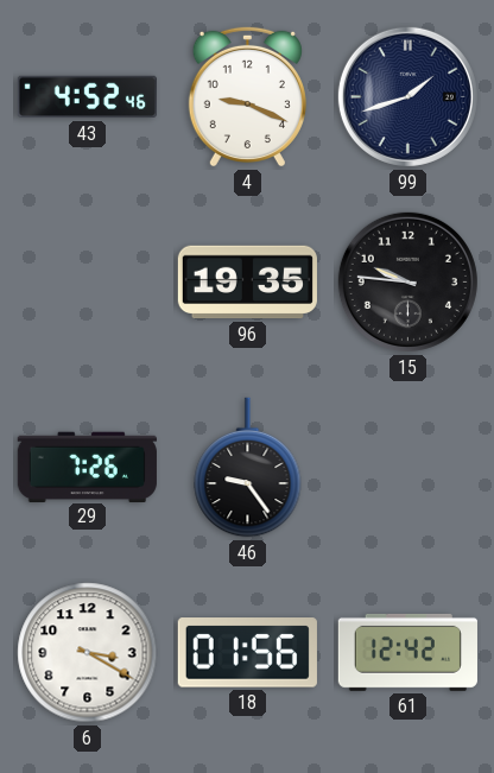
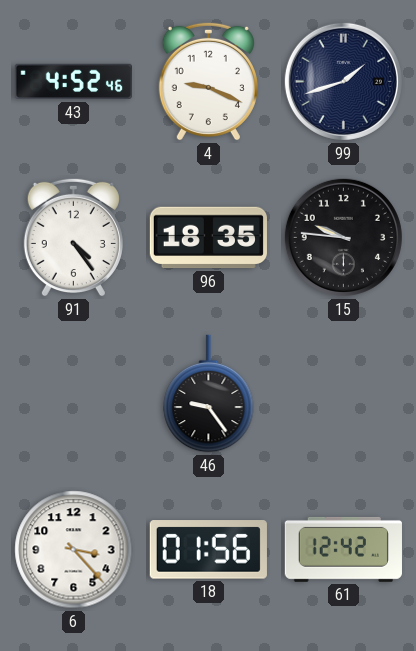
91: none -> 4:24
96: 19:35 -> 18:35
29: 7:26 -> none
6: 3:20 -> 3:23
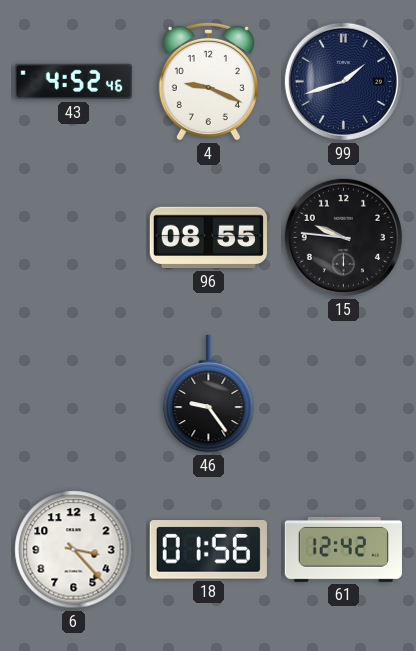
91: 4:24 -> none
96: 18:35 -> 08:55
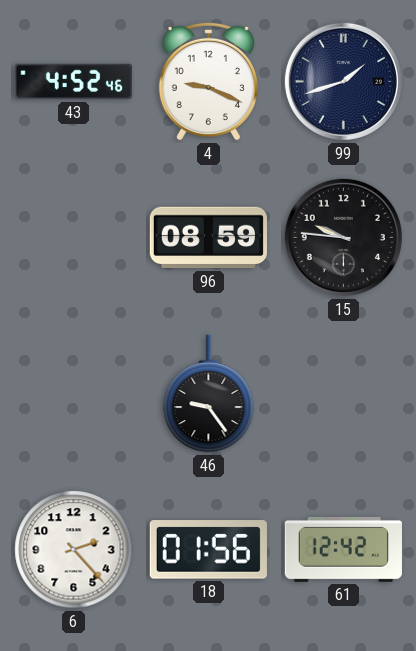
96: 08:55 -> 08:59
6: 3:23 -> 2:23
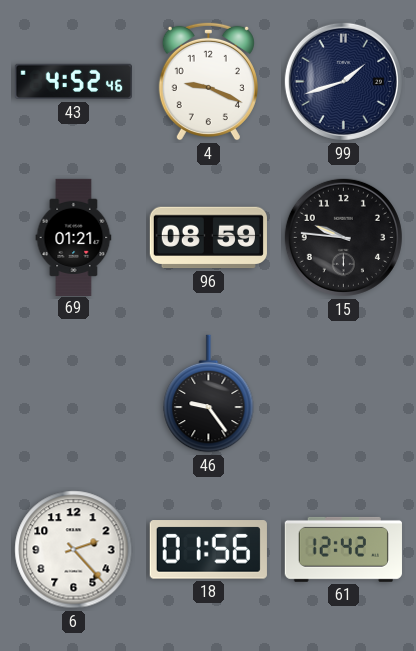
69: none -> 01:21
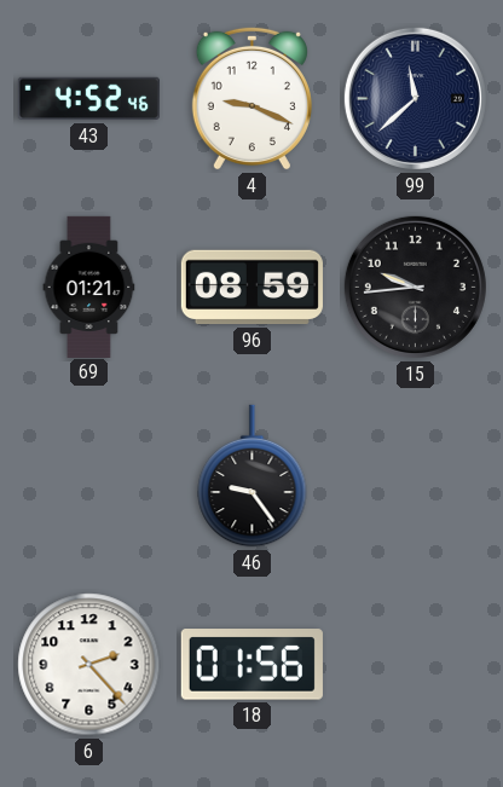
99: 1:42 -> 11:38
15: 9:46 -> 9:44
61: 12:42 -> none
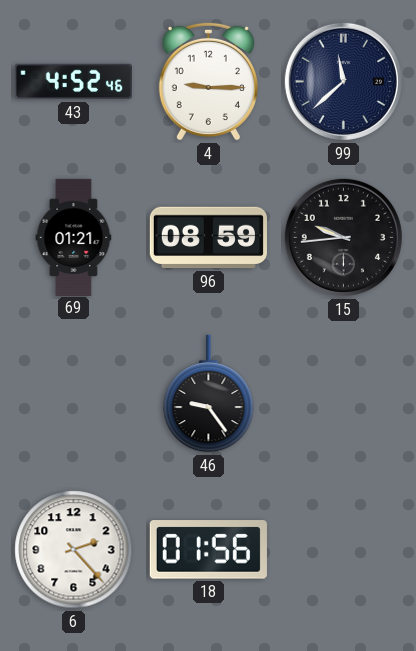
4: 9:19 -> 9:15
